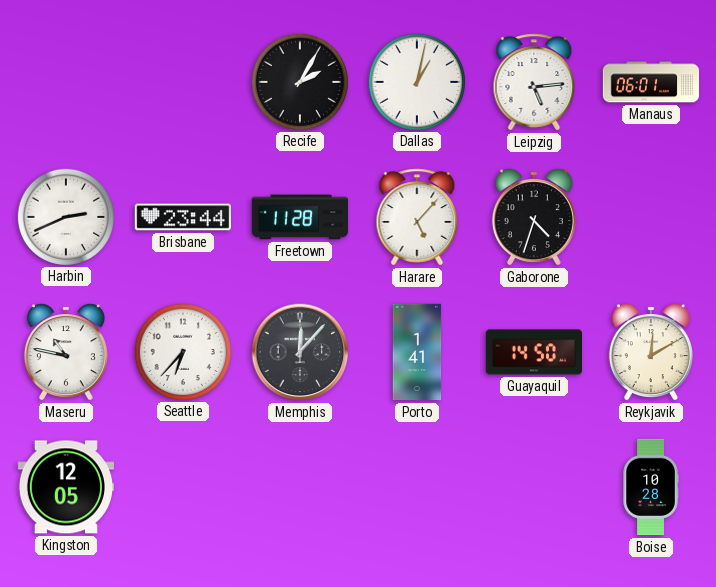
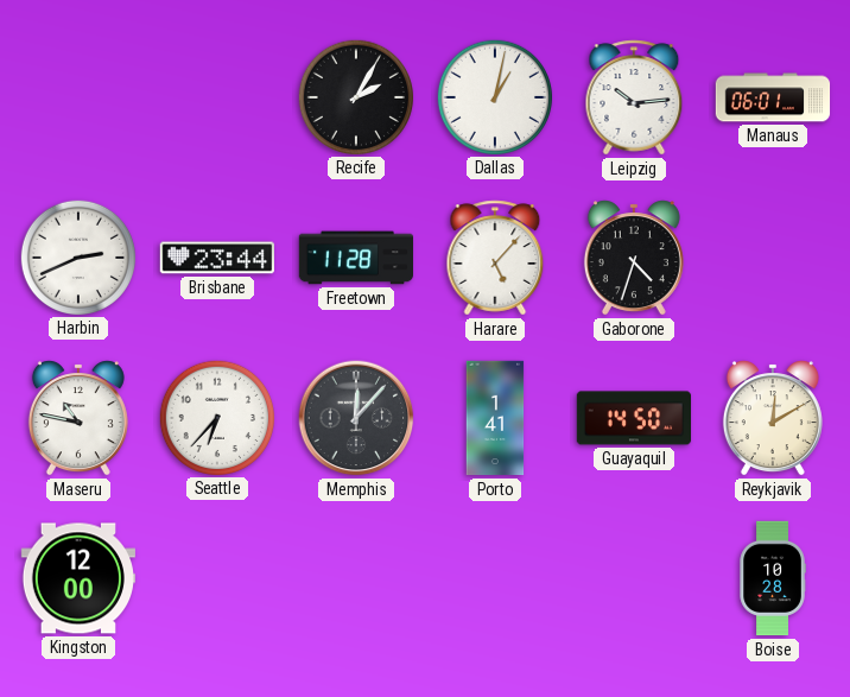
Leipzig: 5:14 -> 10:14
Kingston: 12:05 -> 12:00
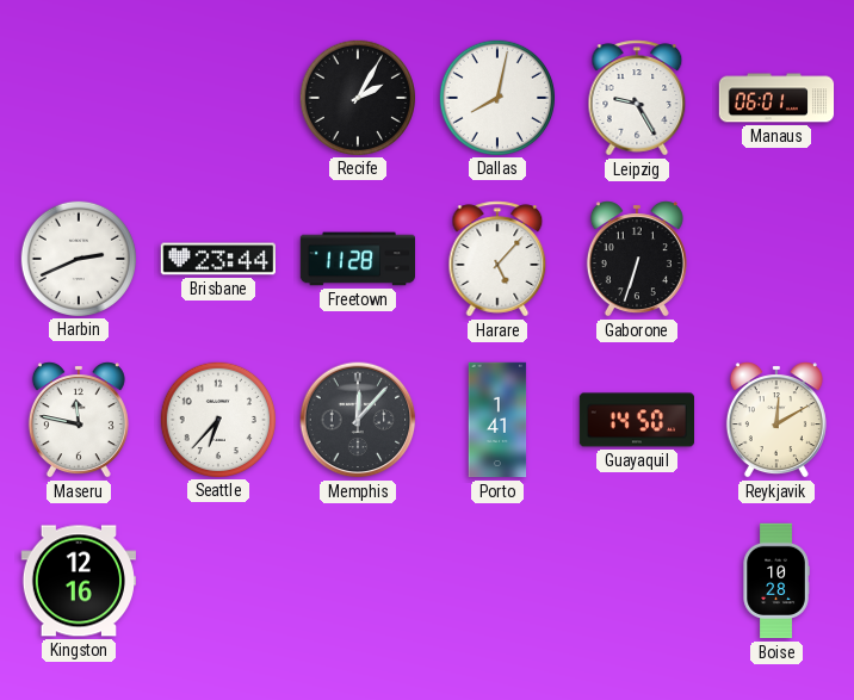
Dallas: 1:02 -> 8:02
Leipzig: 10:14 -> 9:25
Gaborone: 4:33 -> 6:33
Maseru: 10:47 -> 11:47
Kingston: 12:00 -> 12:16
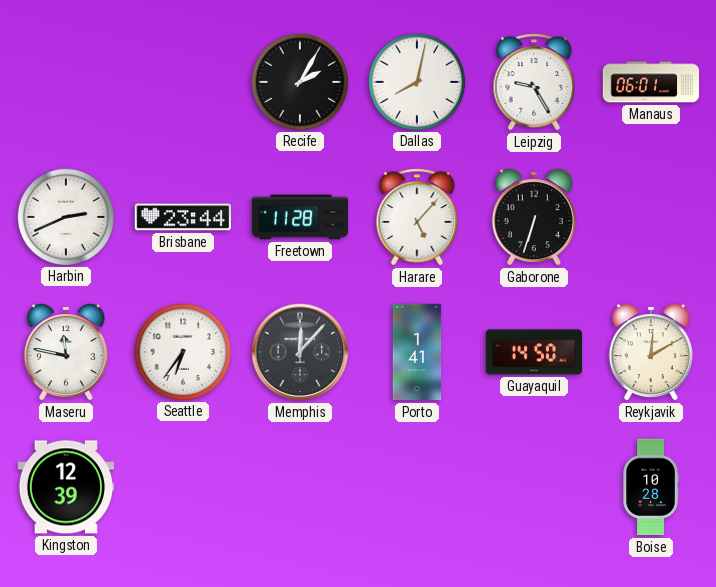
Seattle: 6:37 -> 6:36
Kingston: 12:16 -> 12:39
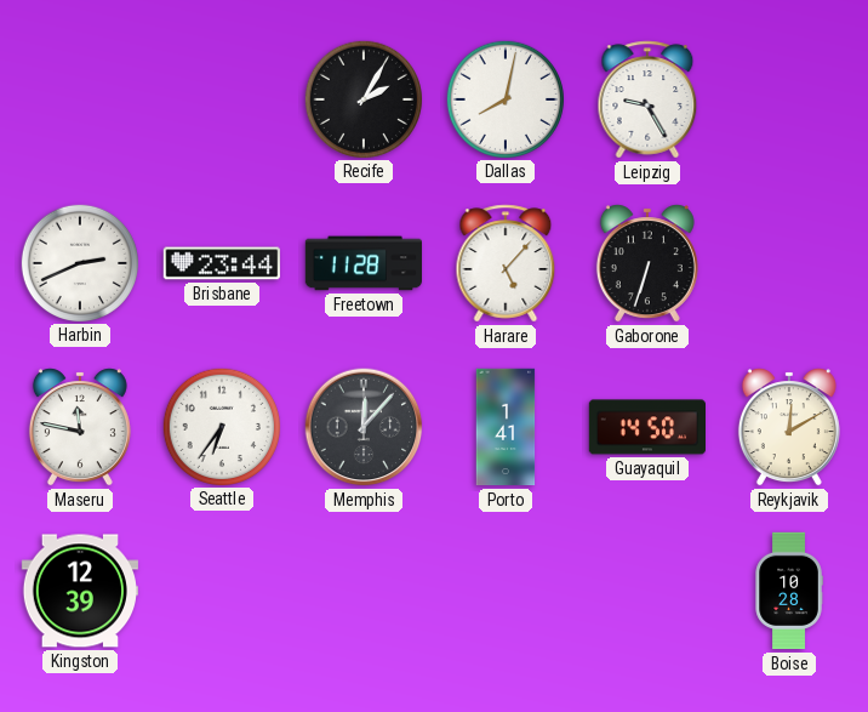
Manaus: 06:01 -> none
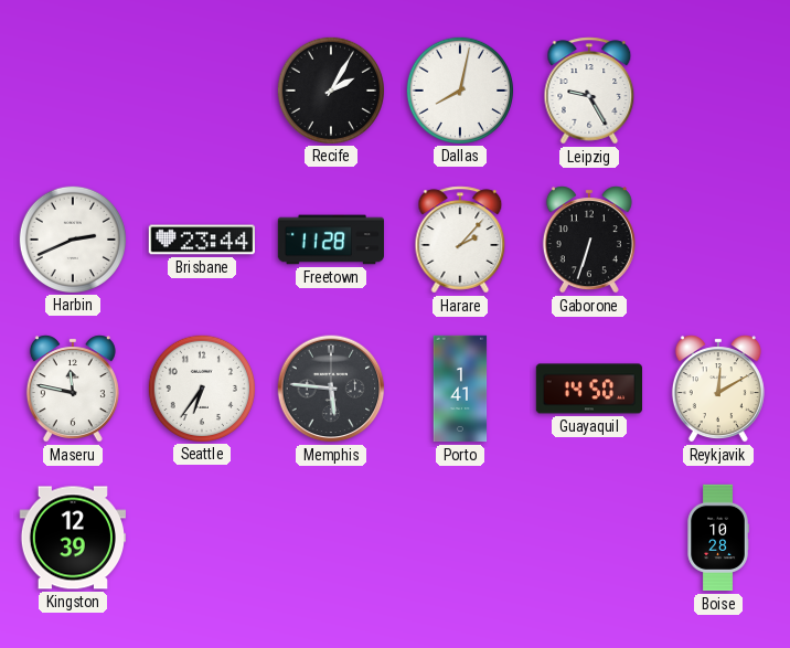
Harare: 5:07 -> 2:07
Memphis: 12:07 -> 5:46
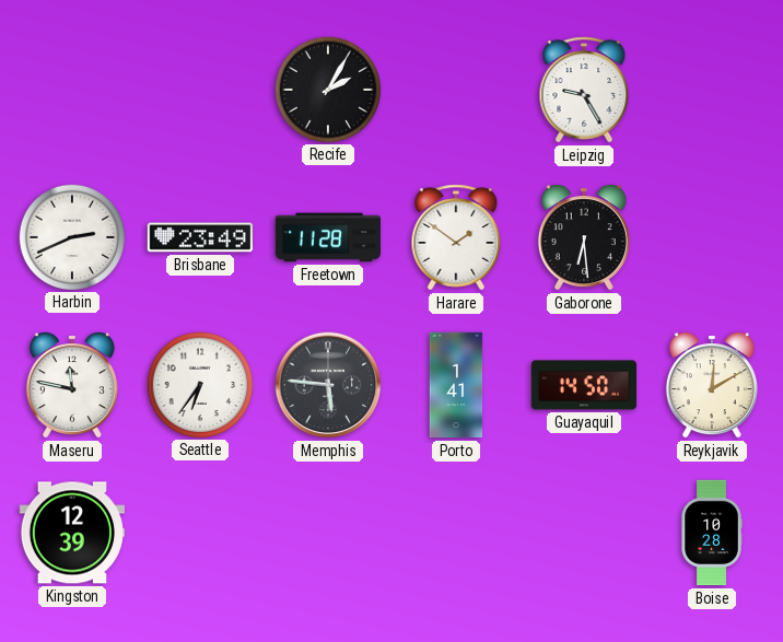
Dallas: 8:02 -> none
Brisbane: 23:44 -> 23:49
Harare: 2:07 -> 1:51
Gaborone: 6:33 -> 6:29
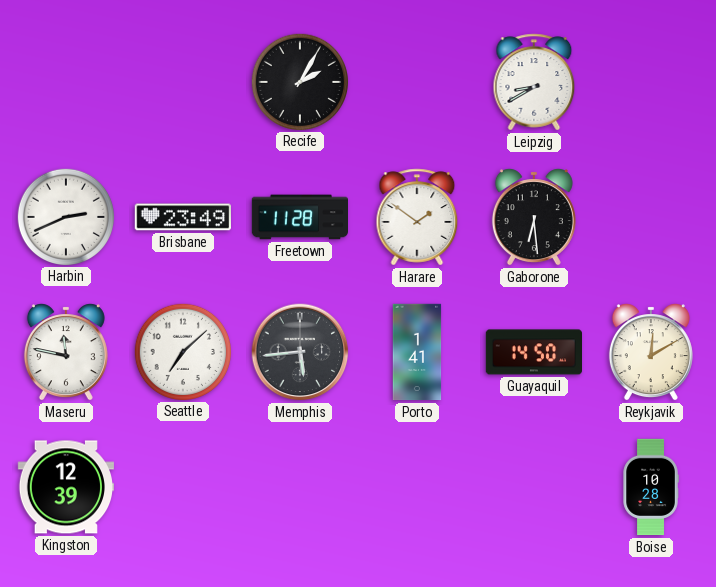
Leipzig: 9:25 -> 8:40
Seattle: 6:36 -> 7:08
Memphis: 5:46 -> 5:44
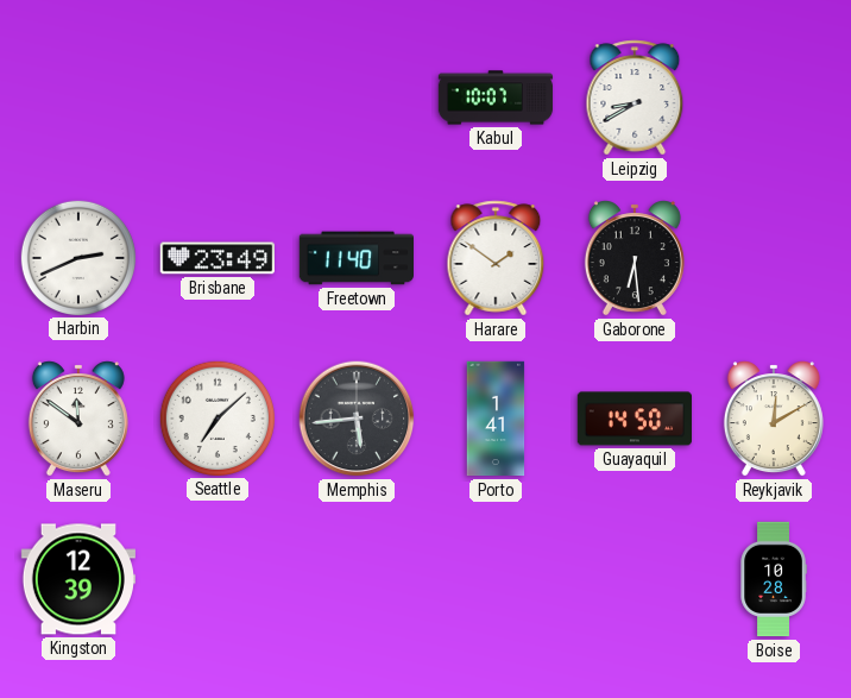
Recife: 2:05 -> none
Kabul: none -> 10:07
Freetown: 11:28 -> 11:40
Maseru: 11:47 -> 11:51
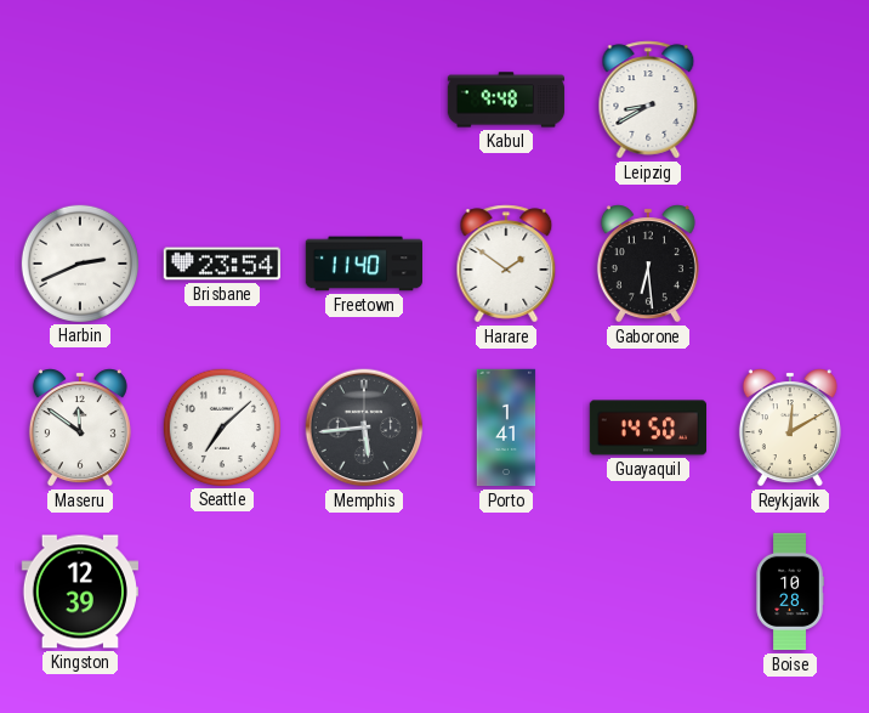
Kabul: 10:07 -> 9:48
Brisbane: 23:49 -> 23:54
